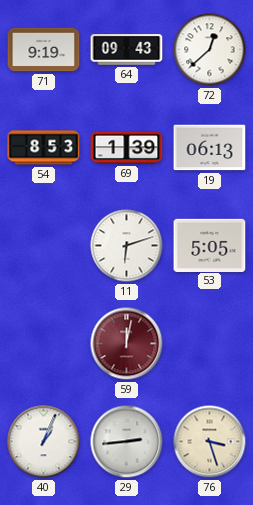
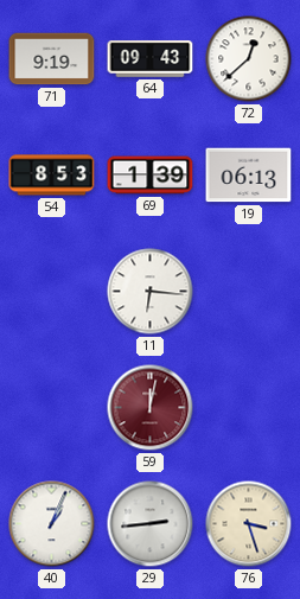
11: 6:12 -> 6:16
53: 5:05 -> none
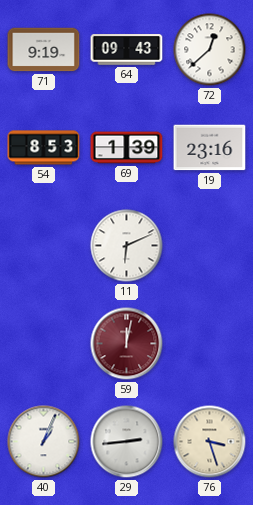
19: 06:13 -> 23:16
11: 6:16 -> 6:11
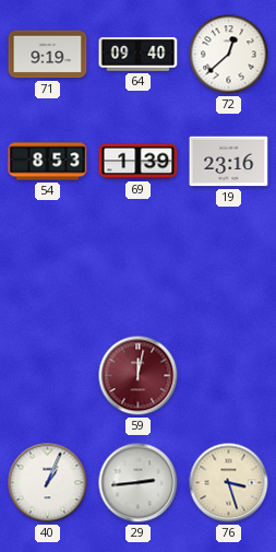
64: 09:43 -> 09:40
11: 6:11 -> none
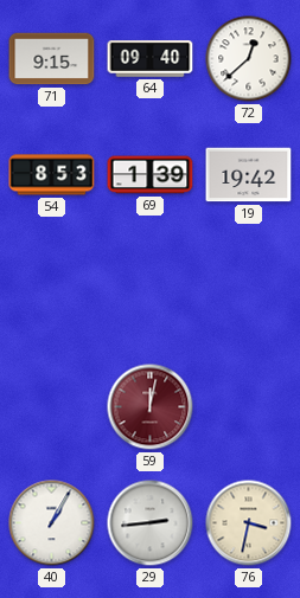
71: 9:19 -> 9:15
19: 23:16 -> 19:42
40: 1:04 -> 1:05
76: 3:27 -> 3:32
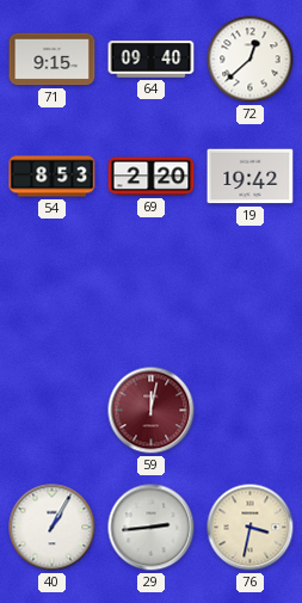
69: 1:39 -> 2:20
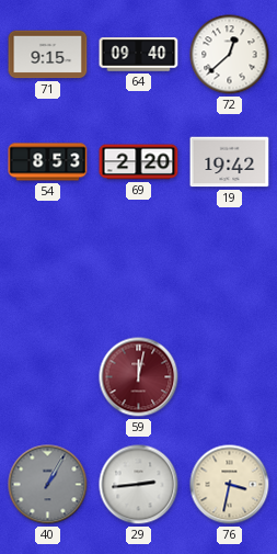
40 dial: white -> grey
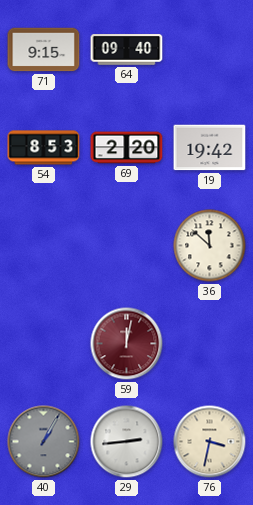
72: 12:38 -> none
36: none -> 11:52
